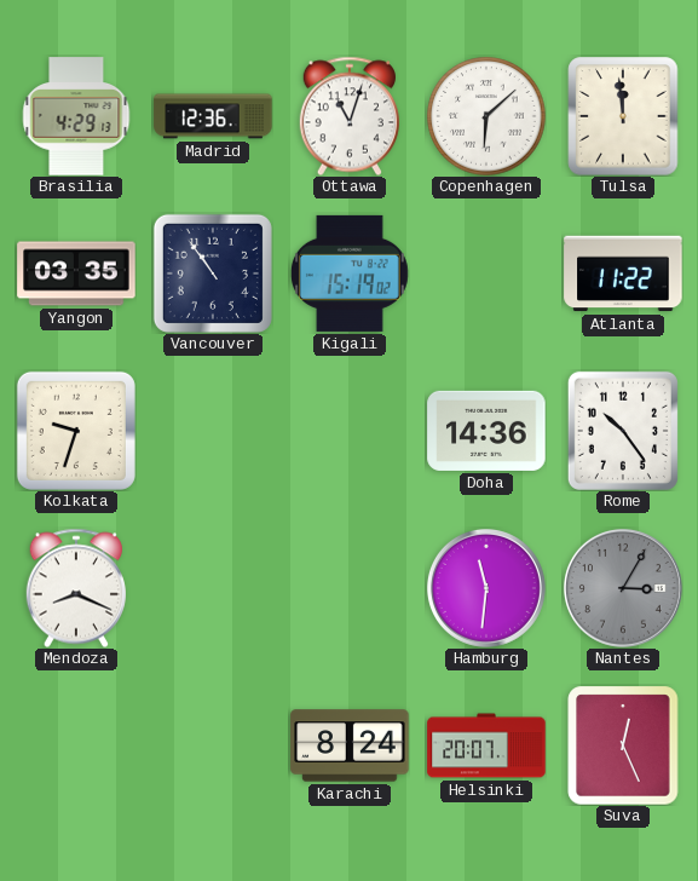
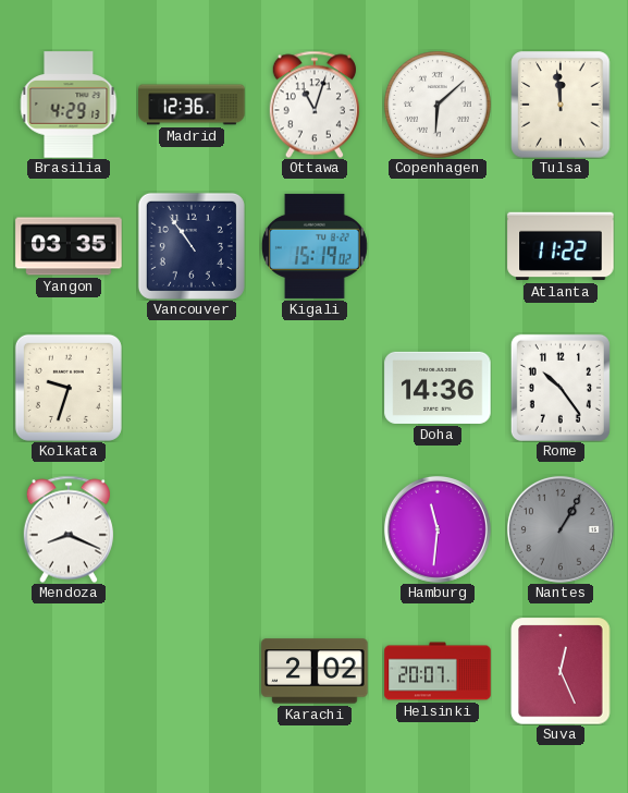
Nantes: 3:05 -> 1:05
Karachi: 8:24 -> 2:02
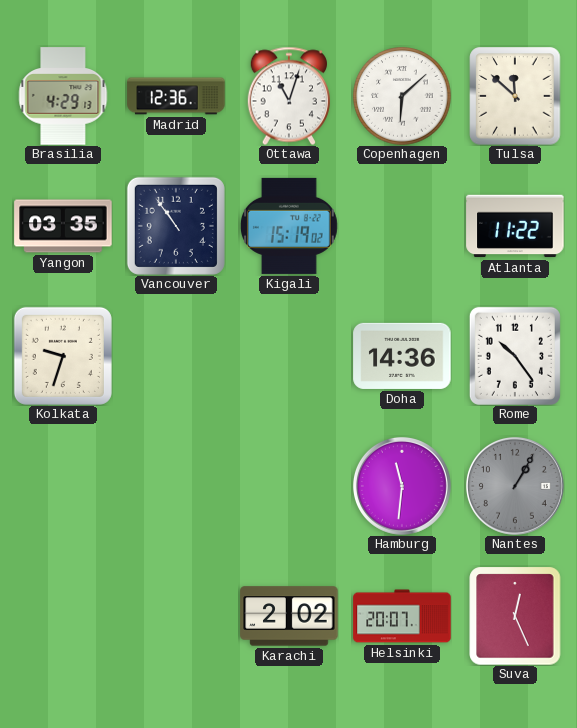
Tulsa: 11:59 -> 11:52
Mendoza: 8:19 -> none
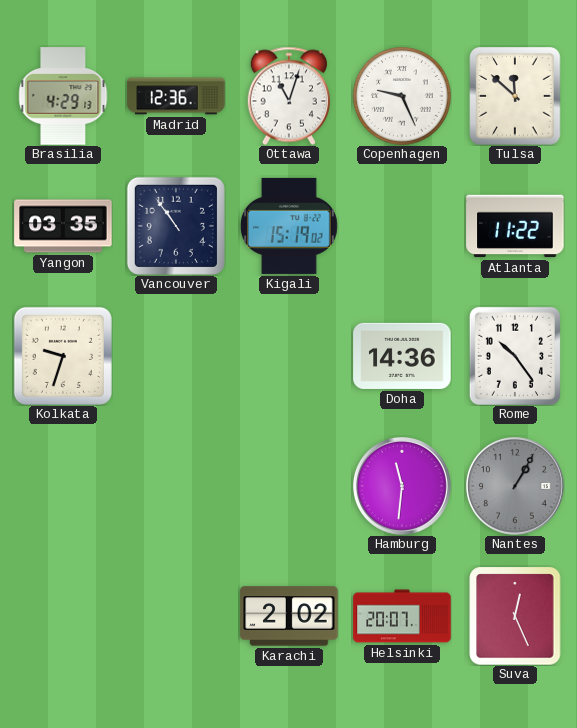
Copenhagen: 6:08 -> 9:26
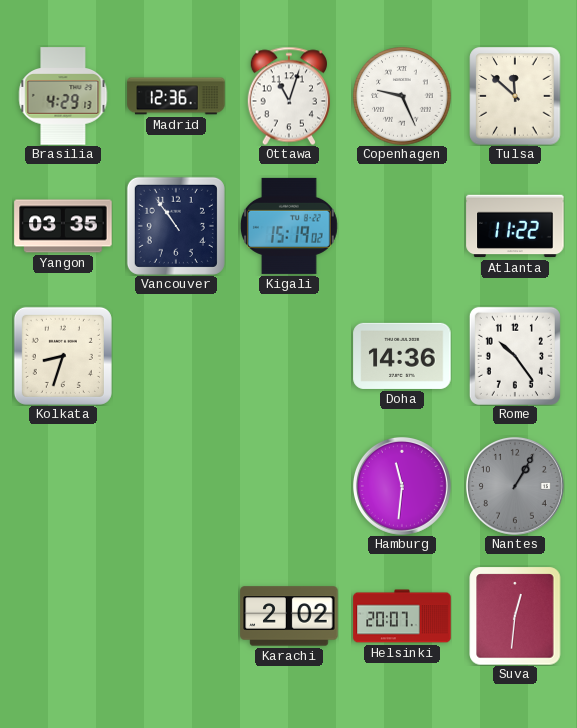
Kolkata: 9:33 -> 8:33
Suva: 12:26 -> 12:31
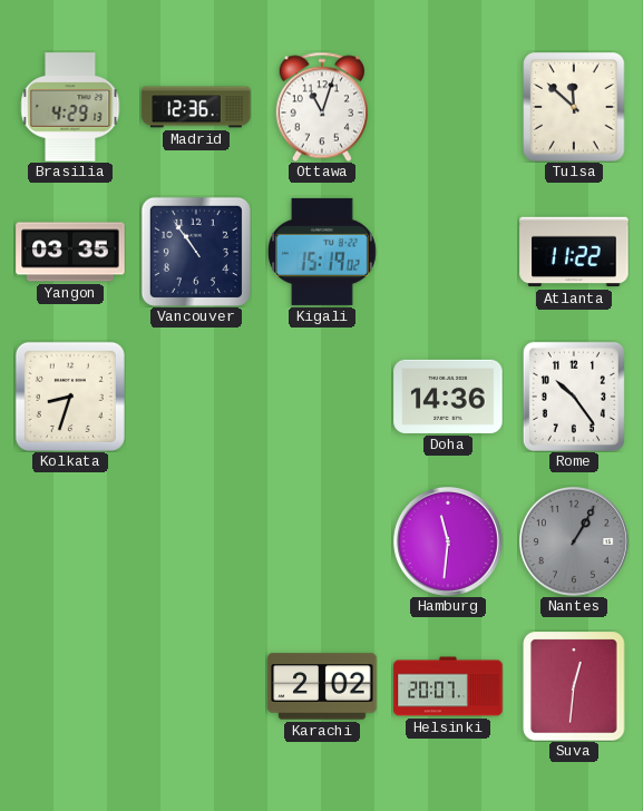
Copenhagen: 9:26 -> none
